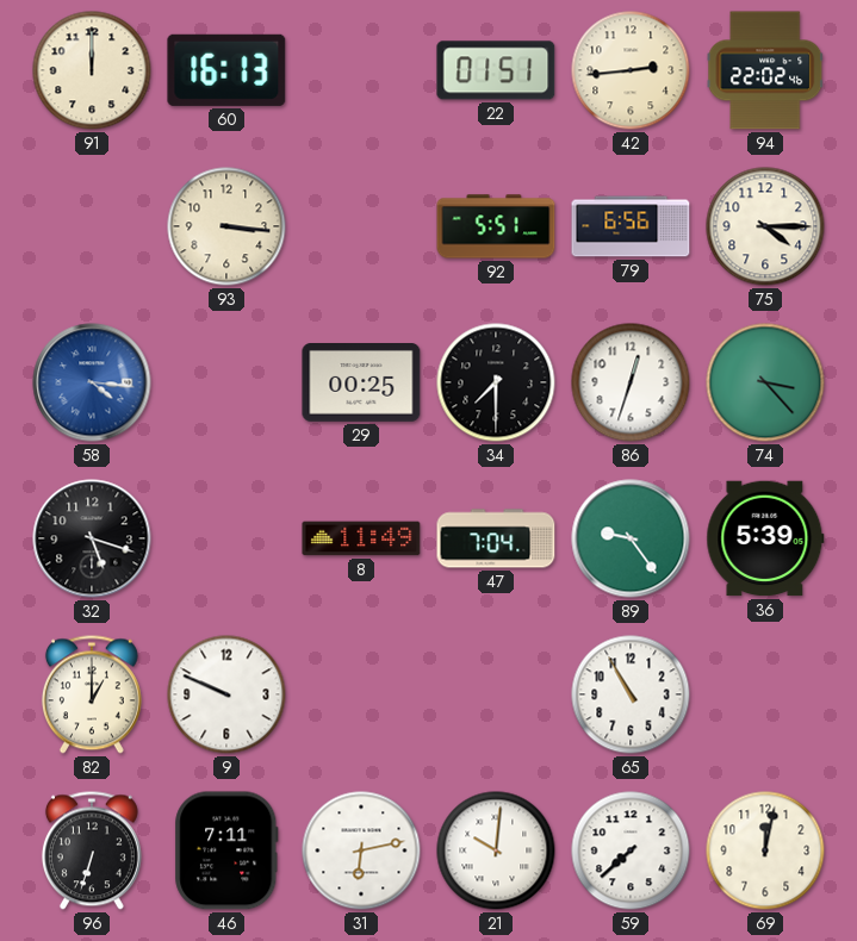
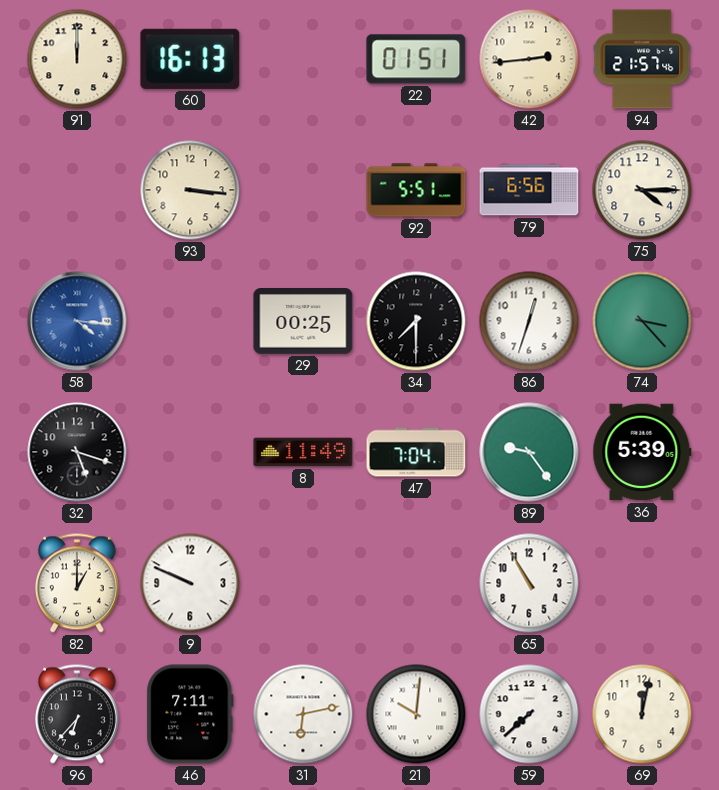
94: 22:02 -> 21:57
96: 6:33 -> 6:37
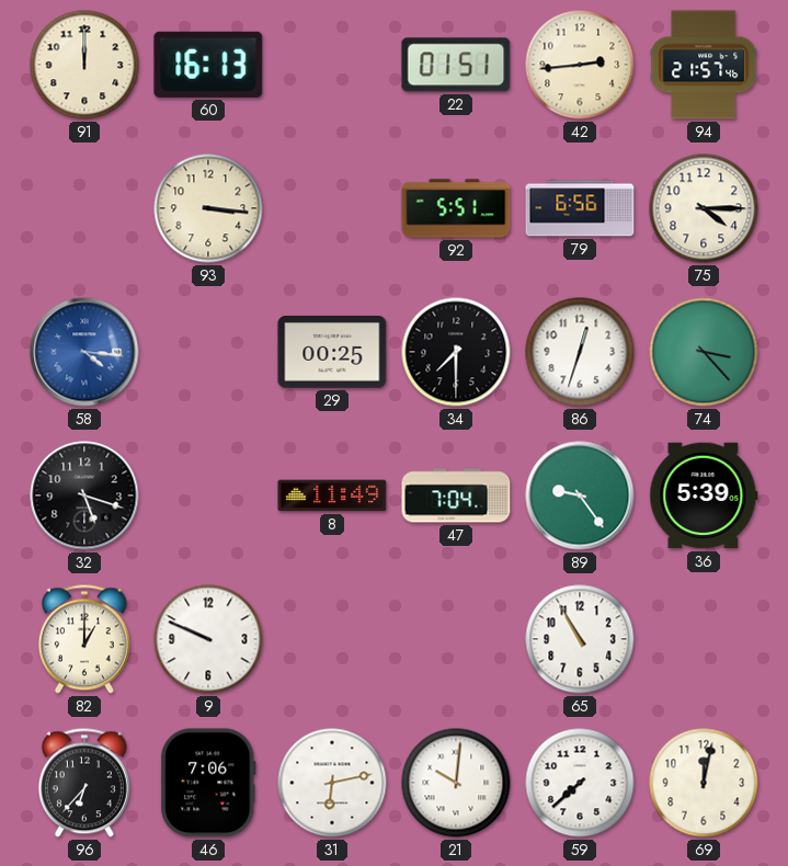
46: 7:11 -> 7:06
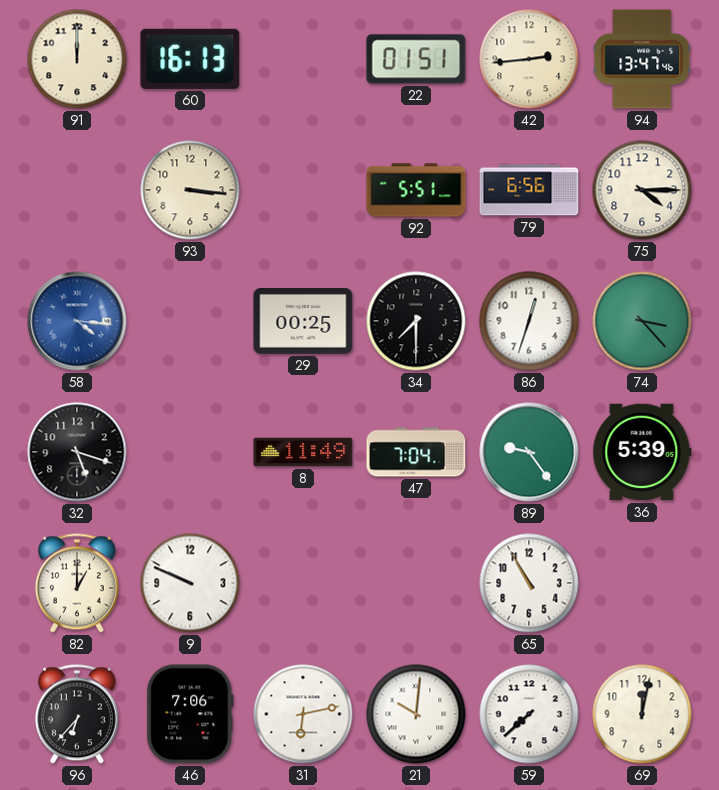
94: 21:57 -> 13:47
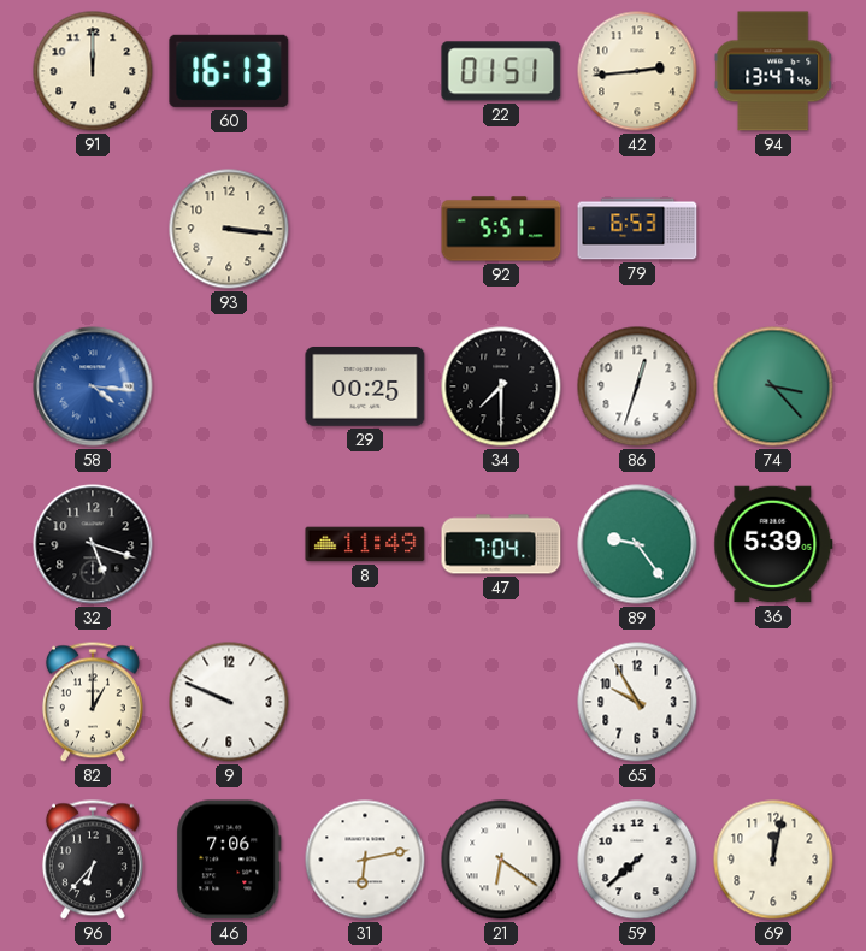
79: 6:56 -> 6:53
75: 4:15 -> none
65: 10:55 -> 9:55
21: 10:01 -> 6:21
